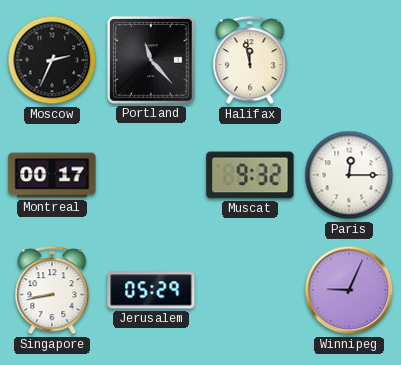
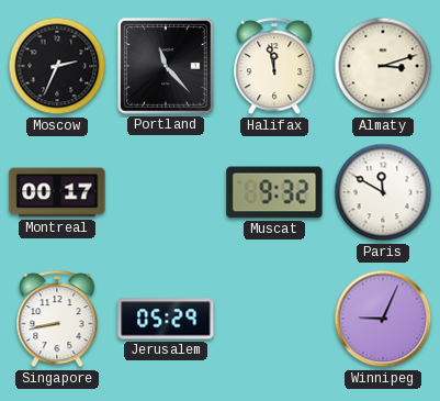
Almaty: none -> 3:12
Paris: 12:15 -> 11:50
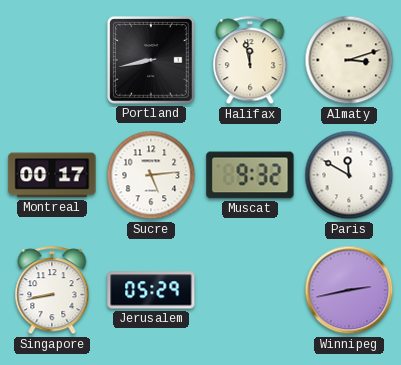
Moscow: 2:34 -> none
Portland: 11:23 -> 8:43
Sucre: none -> 5:14
Winnipeg: 9:04 -> 2:43
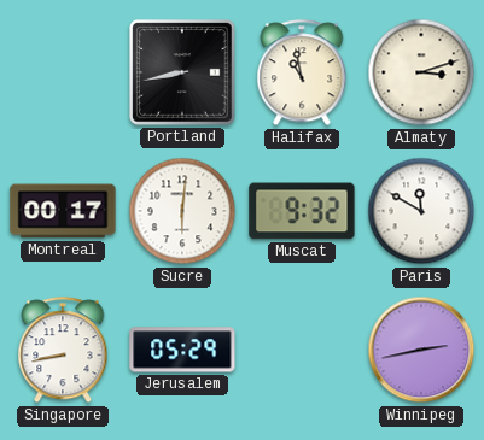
Halifax: 11:58 -> 10:58
Sucre: 5:14 -> 6:01
